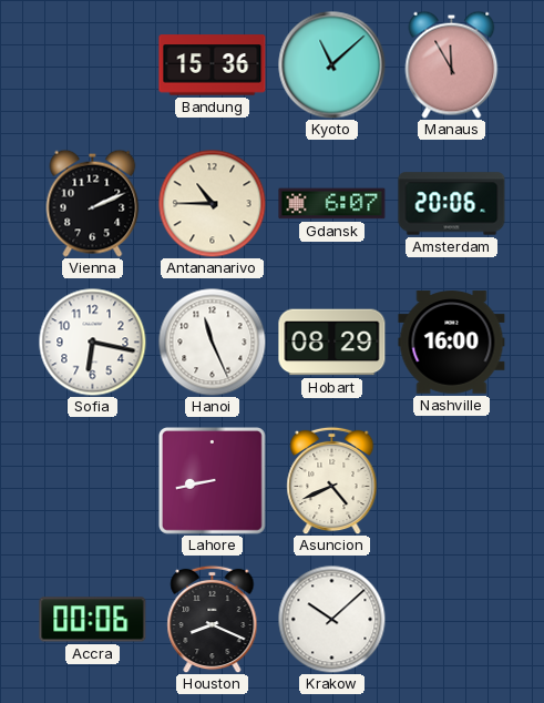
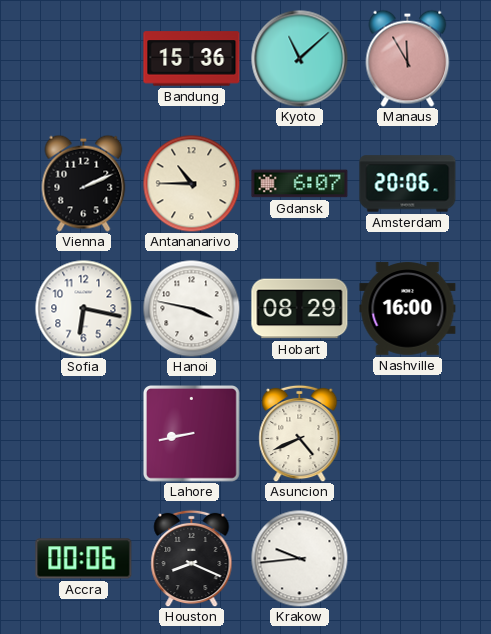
Hanoi: 11:26 -> 3:47
Krakow: 10:08 -> 9:44
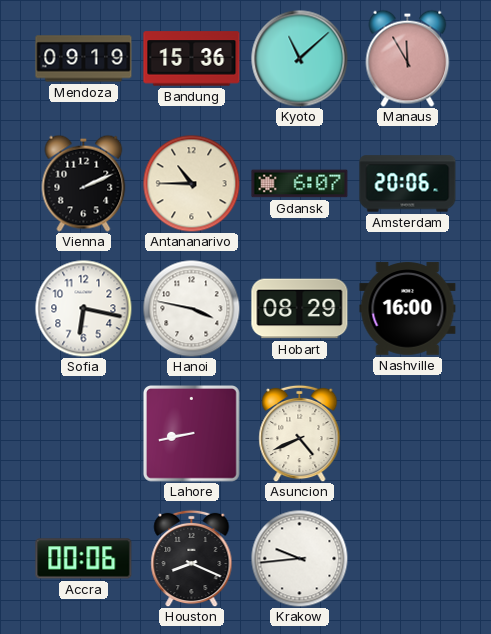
Mendoza: none -> 09:19
